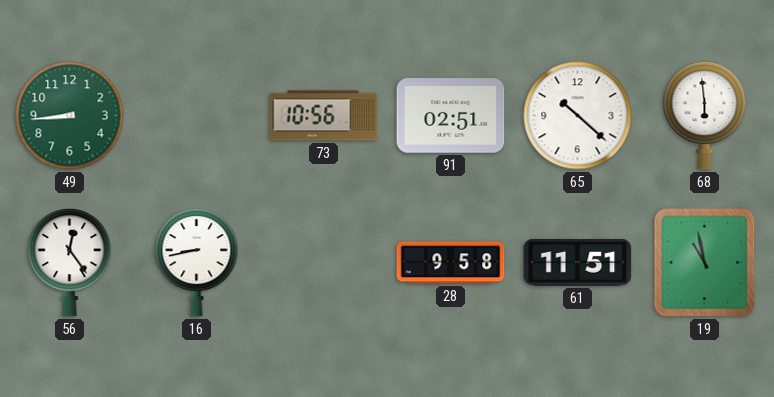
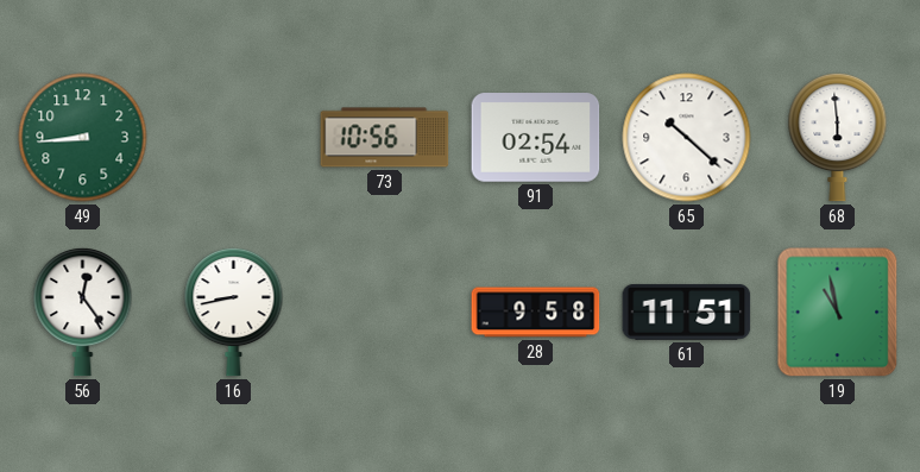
91: 02:51 -> 02:54
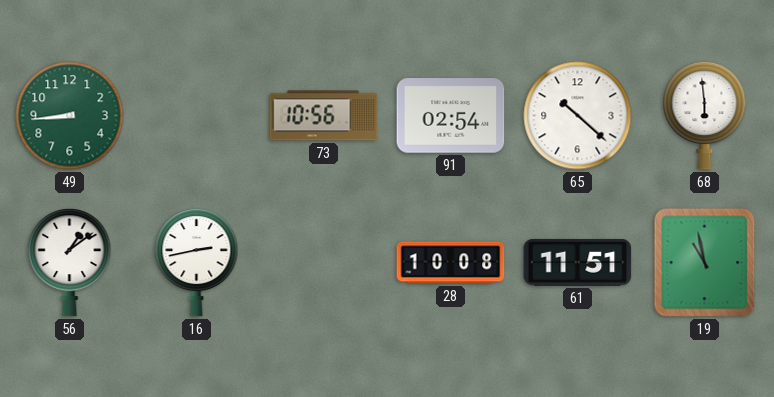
56: 12:24 -> 1:09
16: 8:43 -> 2:43
28: 9:58 -> 10:08
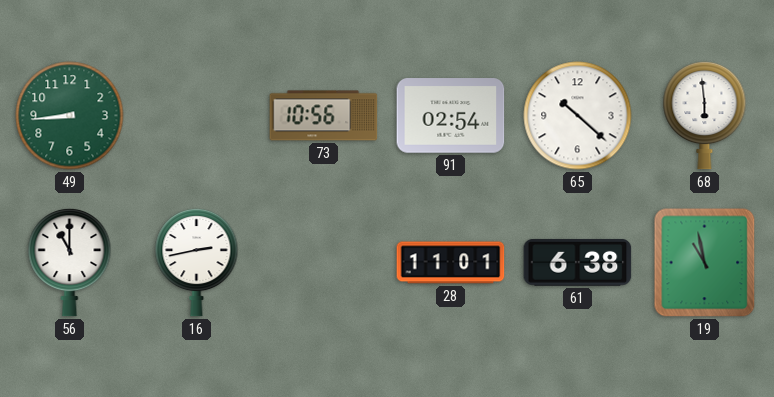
56: 1:09 -> 11:00
28: 10:08 -> 11:01
61: 11:51 -> 6:38
